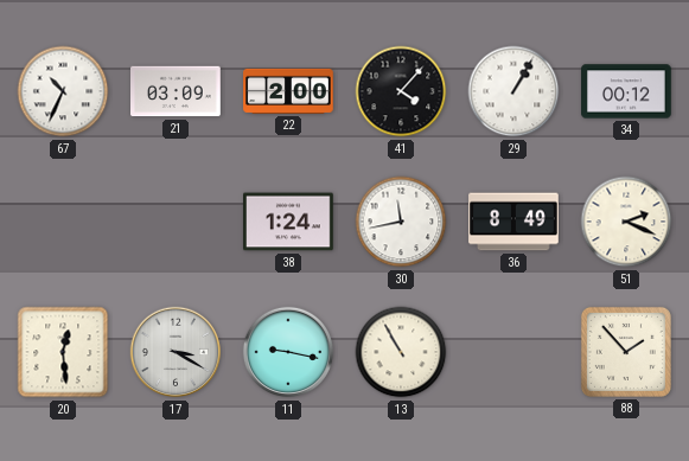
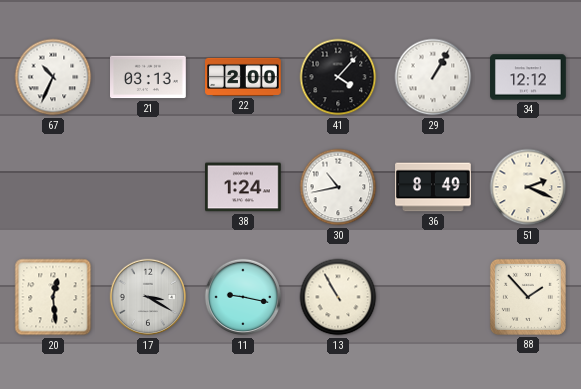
21: 03:09 -> 03:13
34: 00:12 -> 12:12
30: 11:43 -> 10:43
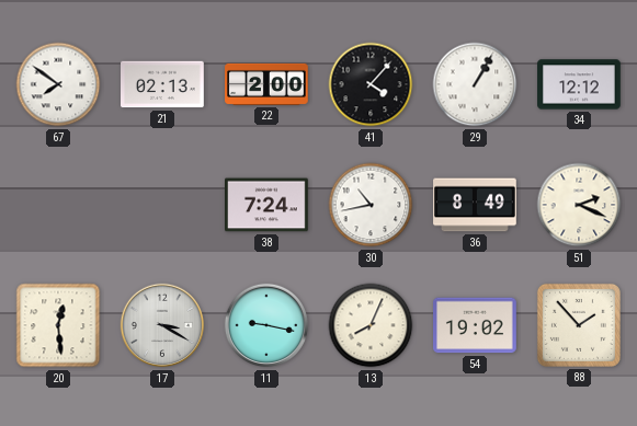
67: 10:34 -> 7:51
21: 03:13 -> 02:13
38: 1:24 -> 7:24
13: 10:55 -> 8:04
54: none -> 19:02
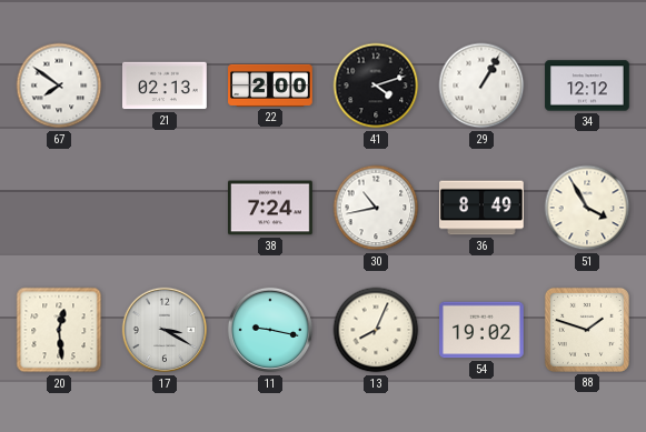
41: 4:07 -> 4:12
51: 2:19 -> 3:55
88: 1:53 -> 1:48
